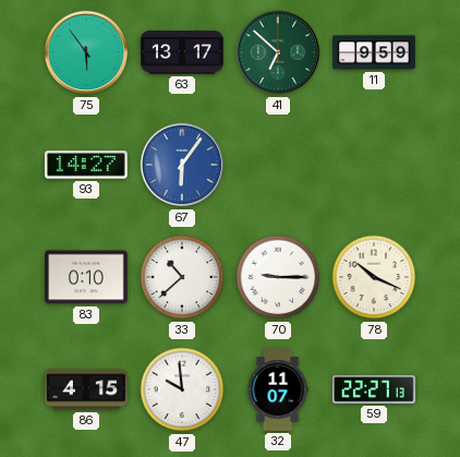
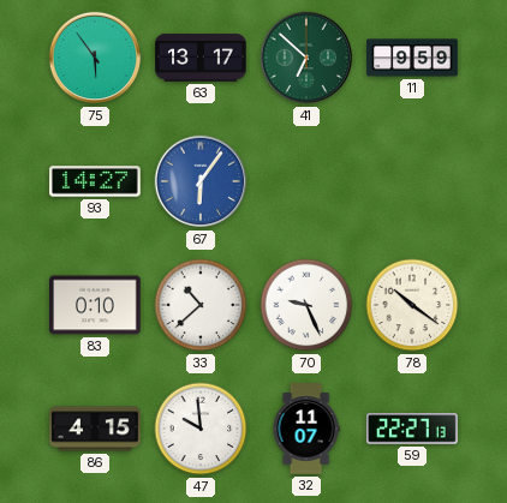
70: 9:15 -> 9:26
78: 10:19 -> 10:21
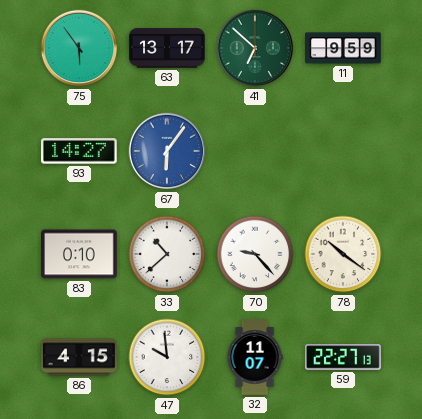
70: 9:26 -> 9:23
